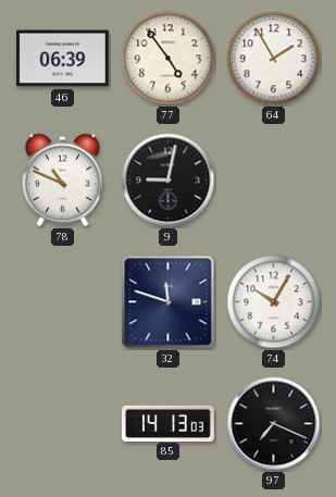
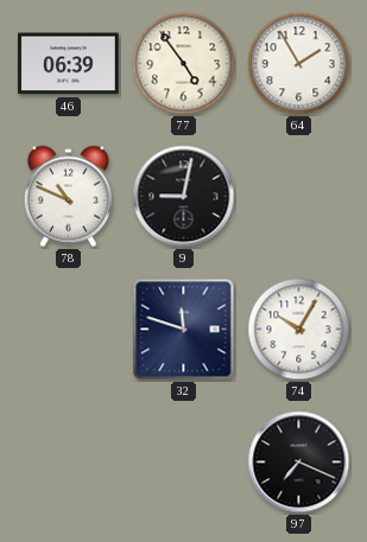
85: 14:13 -> none
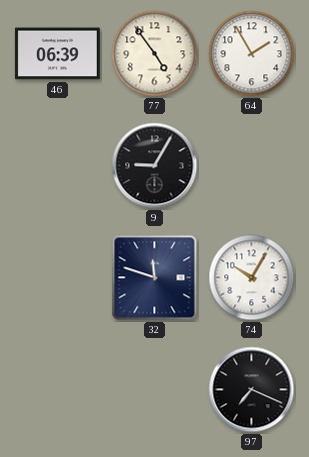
78: 10:49 -> none
9: 9:02 -> 9:05
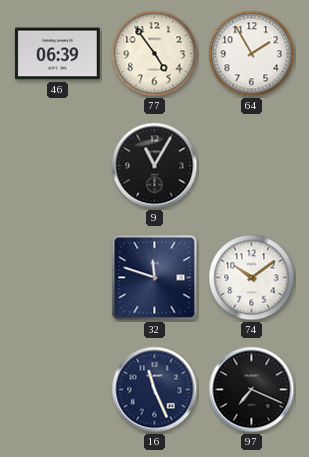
9: 9:05 -> 11:05
74: 10:05 -> 10:09
16: none -> 11:26
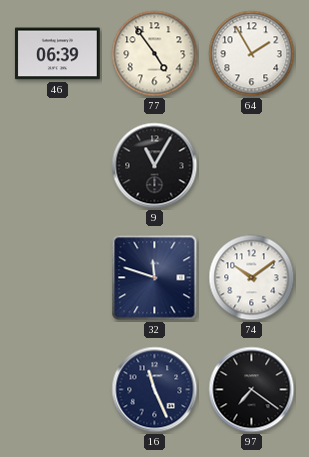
97: 7:19 -> 7:21
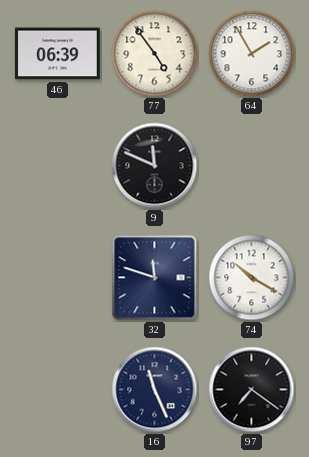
9: 11:05 -> 11:49
74: 10:09 -> 10:20
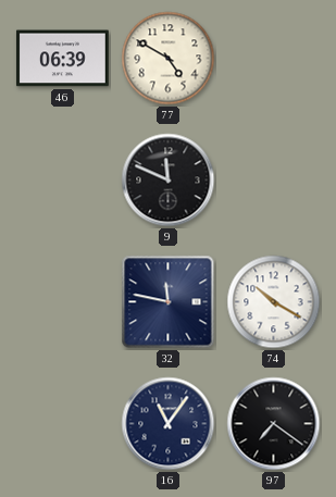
77: 4:54 -> 4:50
64: 1:55 -> none
32: 11:48 -> 11:47
16: 11:26 -> 11:06
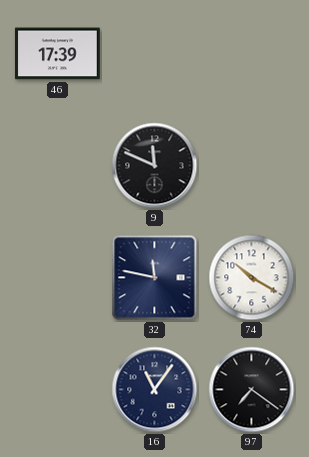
46: 06:39 -> 17:39
77: 4:50 -> none
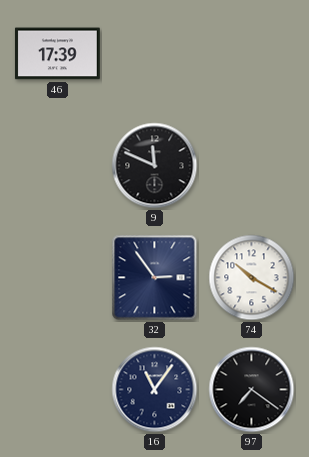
32: 11:47 -> 2:54
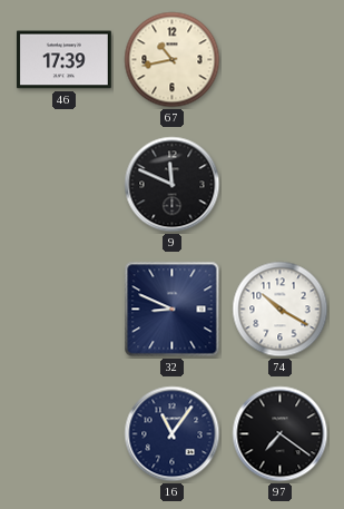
67: none -> 10:43
32: 2:54 -> 8:49
